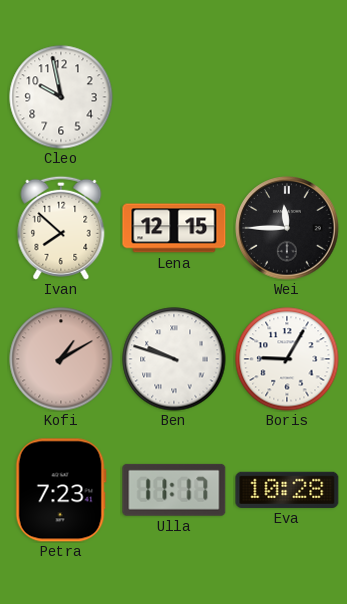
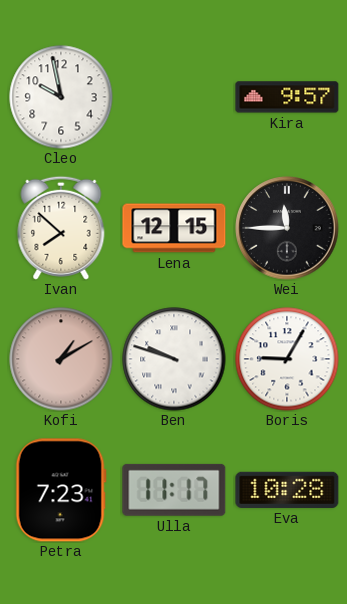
Kira: none -> 9:57
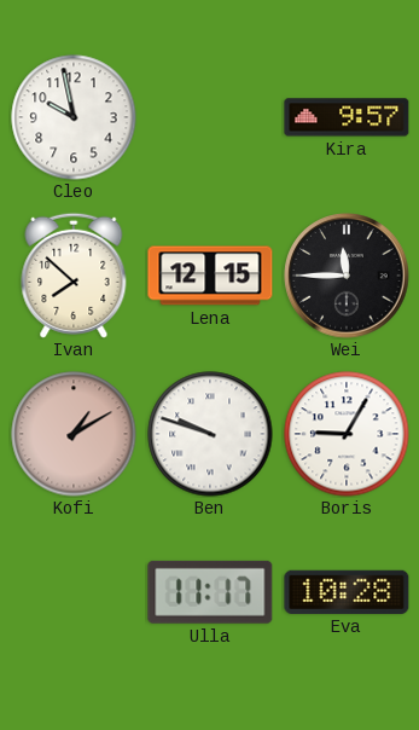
Petra: 7:23 -> none
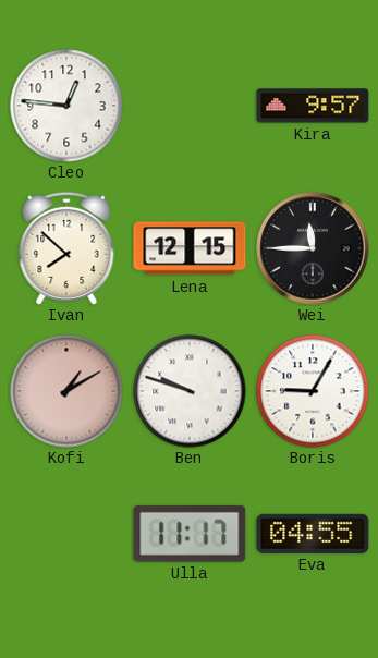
Cleo: 9:58 -> 12:46
Eva: 10:28 -> 04:55
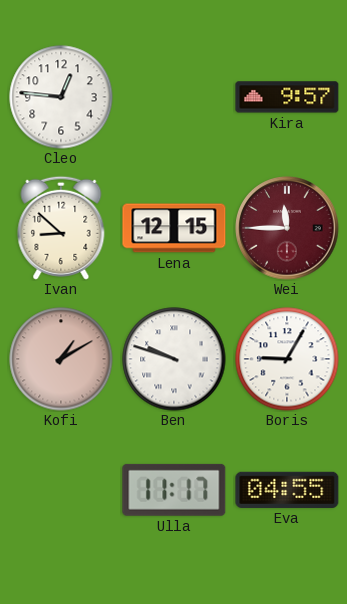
Ivan: 7:52 -> 8:52
Wei dial: black -> burgundy
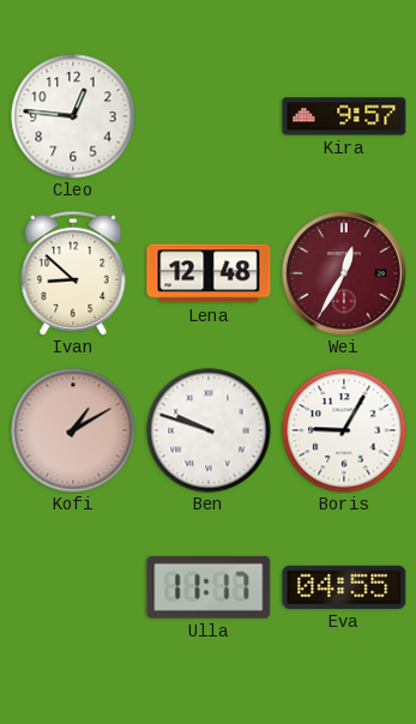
Lena: 12:15 -> 12:48
Wei: 11:45 -> 12:35
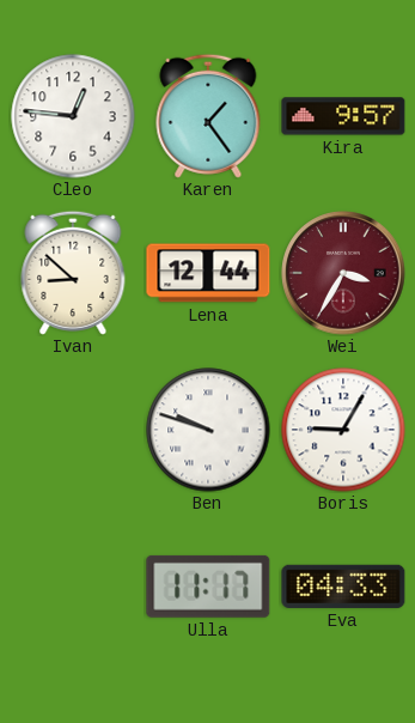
Karen: none -> 1:24
Lena: 12:48 -> 12:44
Wei: 12:35 -> 3:35
Kofi: 1:10 -> none
Eva: 04:55 -> 04:33
